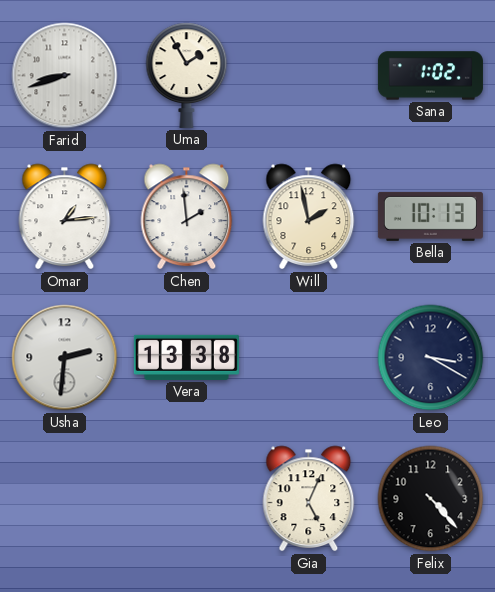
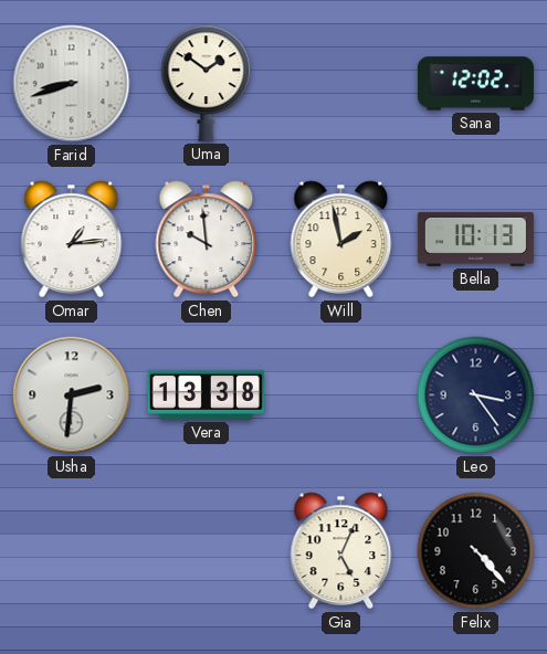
Uma: 1:55 -> 1:51
Sana: 1:02 -> 12:02
Chen: 1:59 -> 9:59
Leo: 3:20 -> 3:24
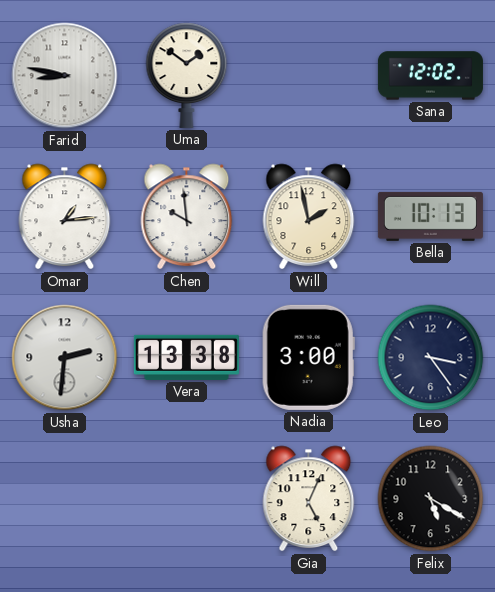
Farid: 8:42 -> 8:47
Nadia: none -> 3:00
Felix: 4:23 -> 5:20
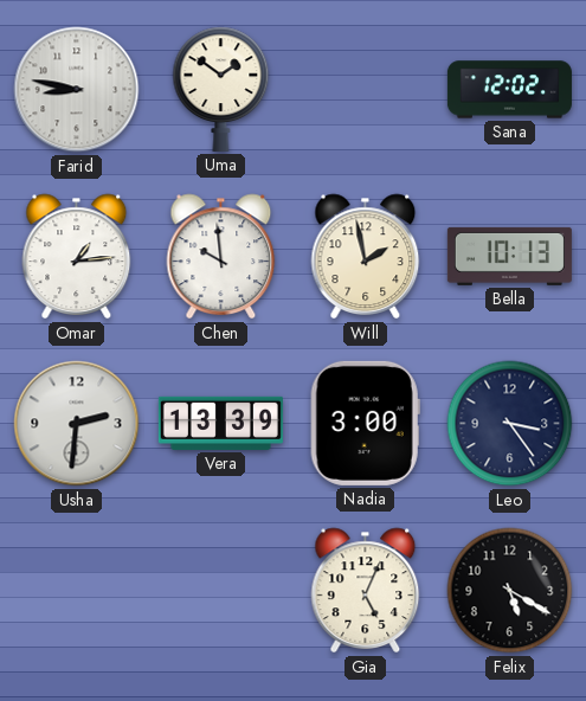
Vera: 13:38 -> 13:39
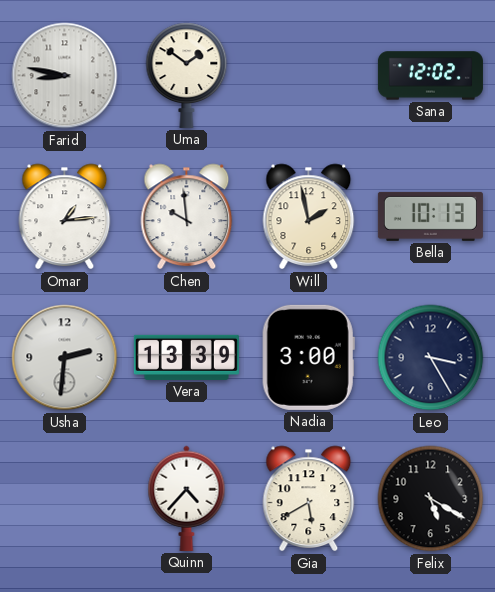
Leo: 3:24 -> 3:25
Quinn: none -> 4:37
Gia: 5:04 -> 5:40
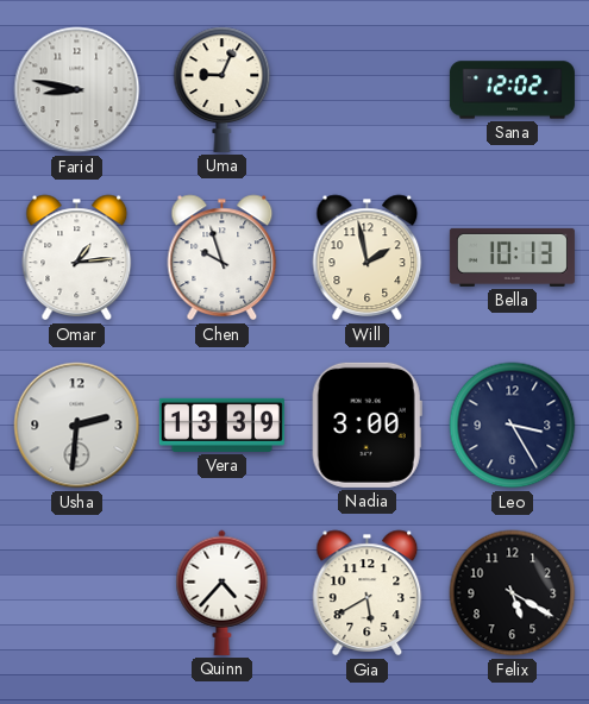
Uma: 1:51 -> 9:04
Chen: 9:59 -> 9:57
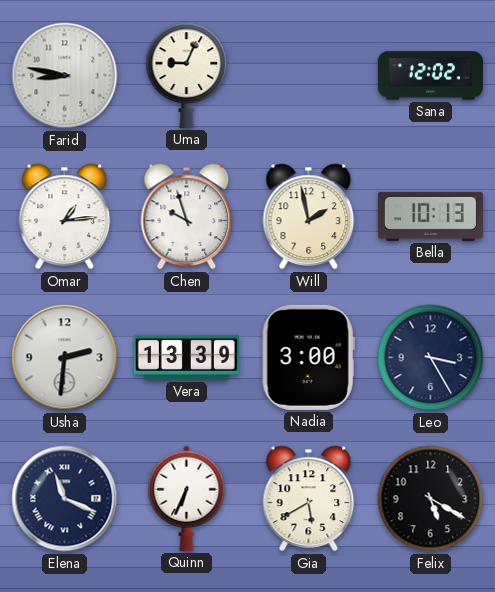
Elena: none -> 11:19
Quinn: 4:37 -> 6:34
